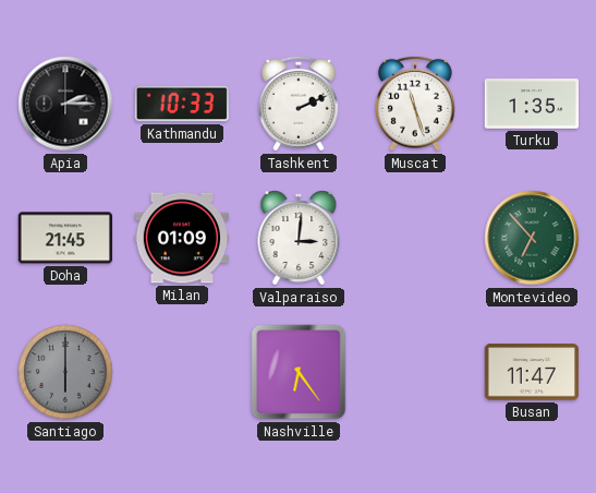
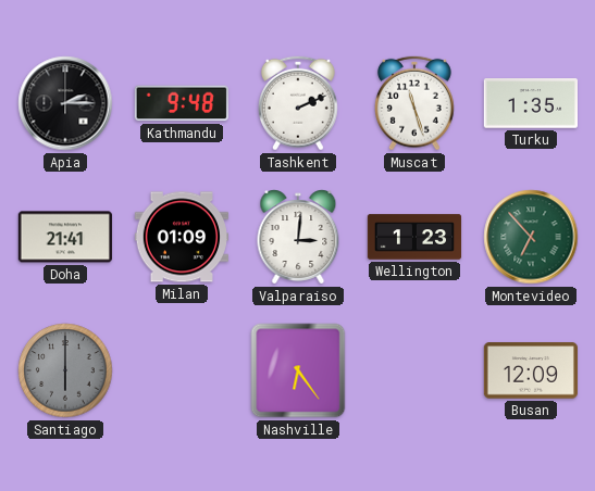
Kathmandu: 10:33 -> 9:48
Doha: 21:45 -> 21:41
Wellington: none -> 1:23
Busan: 11:47 -> 12:09
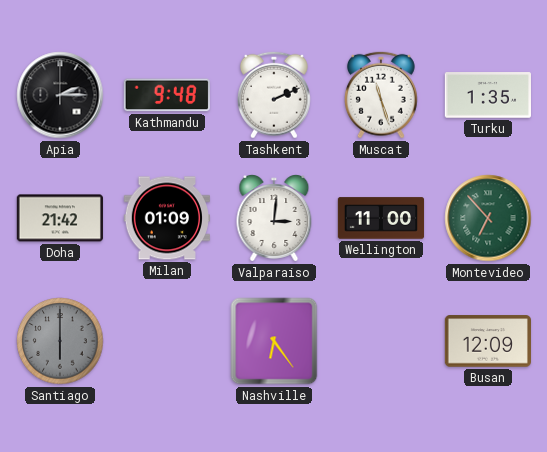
Doha: 21:41 -> 21:42
Wellington: 1:23 -> 11:00
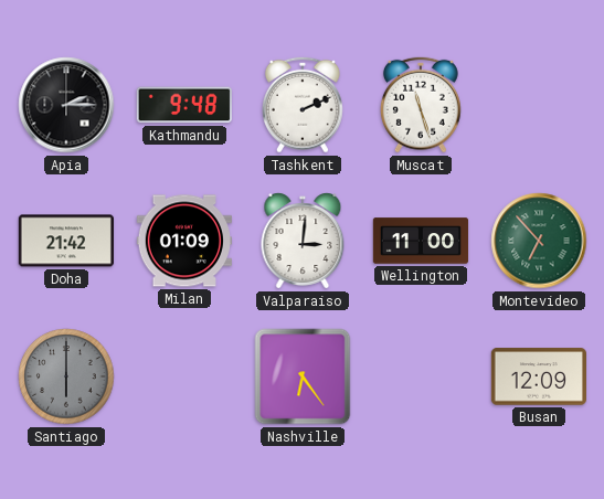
Turku: 1:35 -> none
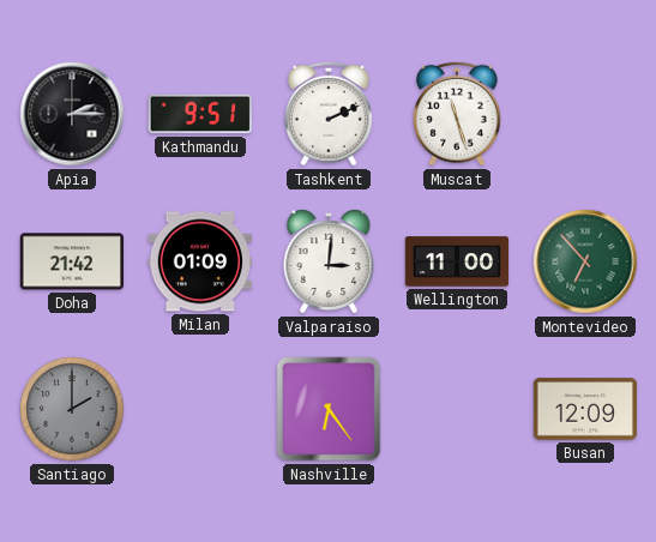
Kathmandu: 9:48 -> 9:51
Santiago: 6:00 -> 2:00
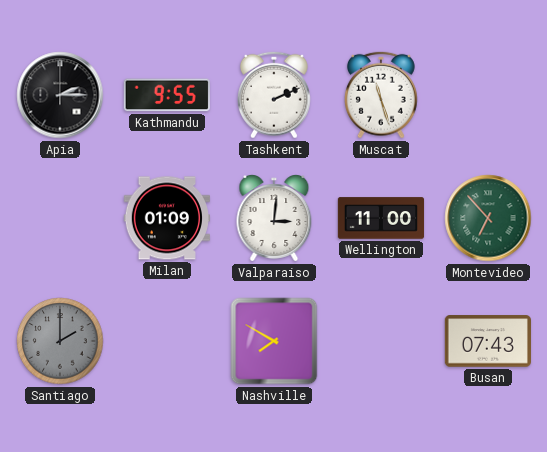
Kathmandu: 9:51 -> 9:55
Doha: 21:42 -> none
Nashville: 6:24 -> 7:50
Busan: 12:09 -> 07:43
